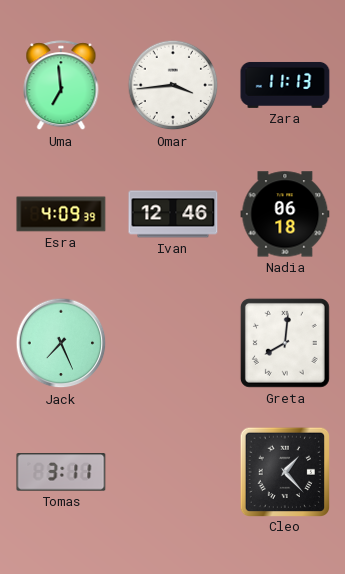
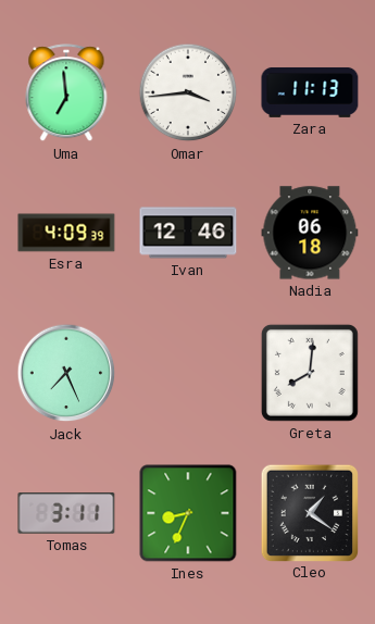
Ines: none -> 8:34
Cleo: 1:23 -> 1:21
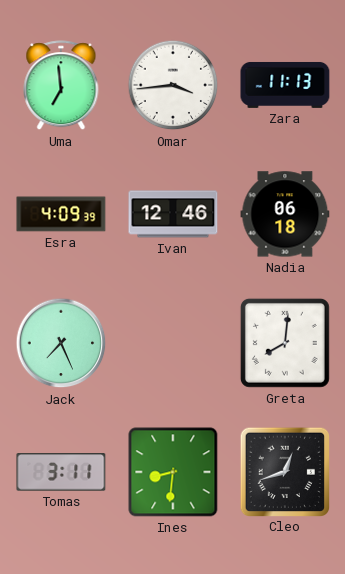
Ines: 8:34 -> 8:31
Cleo: 1:21 -> 12:42
